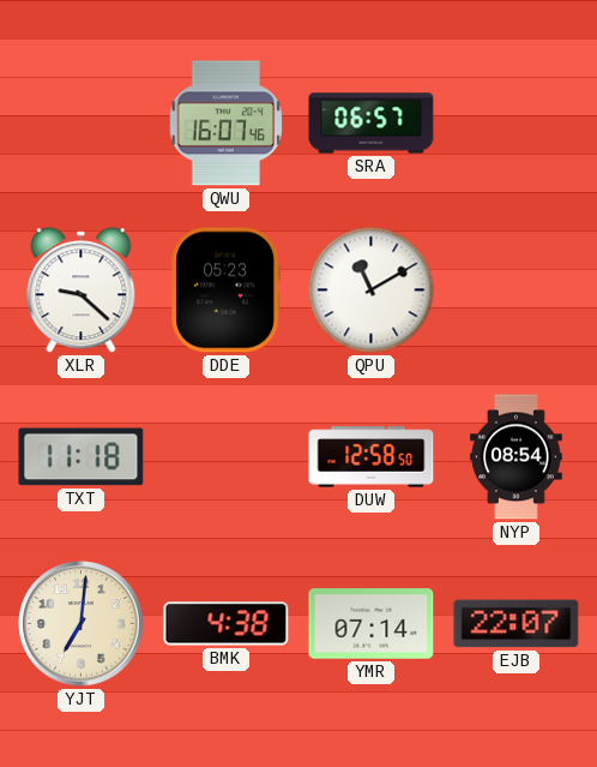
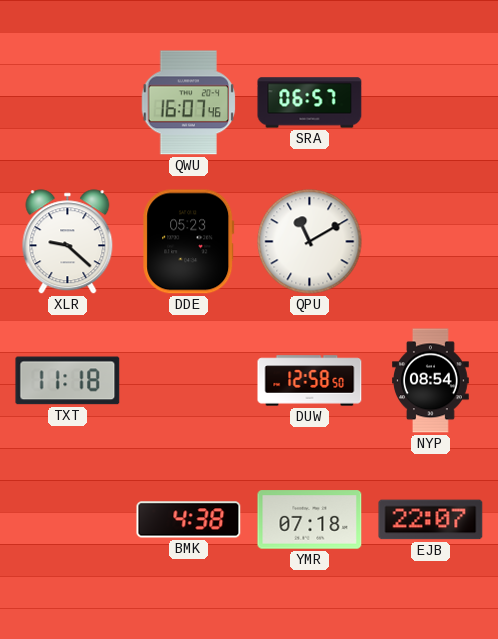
YJT: 7:01 -> none
YMR: 07:14 -> 07:18
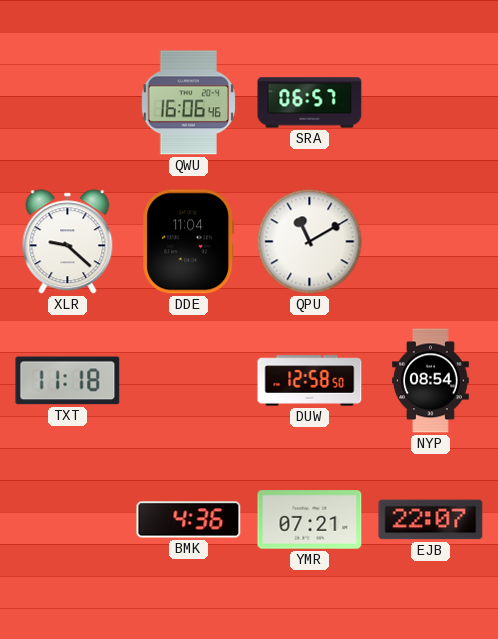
QWU: 16:07 -> 16:06
DDE: 05:23 -> 11:04
BMK: 4:38 -> 4:36
YMR: 07:18 -> 07:21
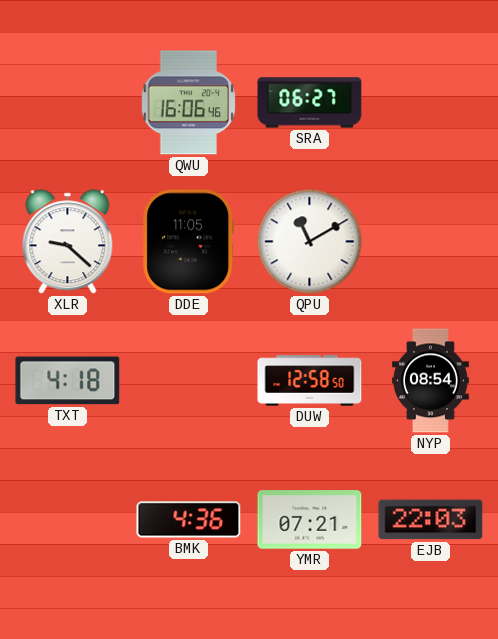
SRA: 06:57 -> 06:27
DDE: 11:04 -> 11:05
TXT: 11:18 -> 4:18
EJB: 22:07 -> 22:03
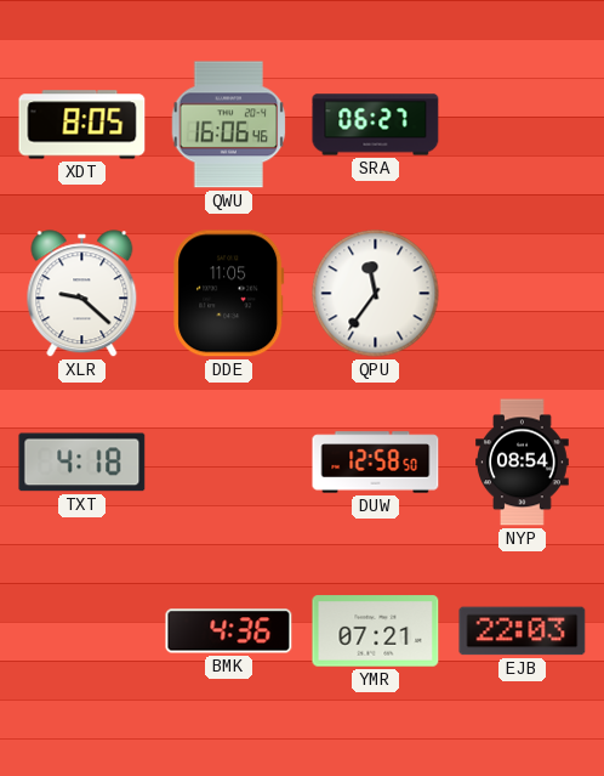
XDT: none -> 8:05
QPU: 11:10 -> 11:36
